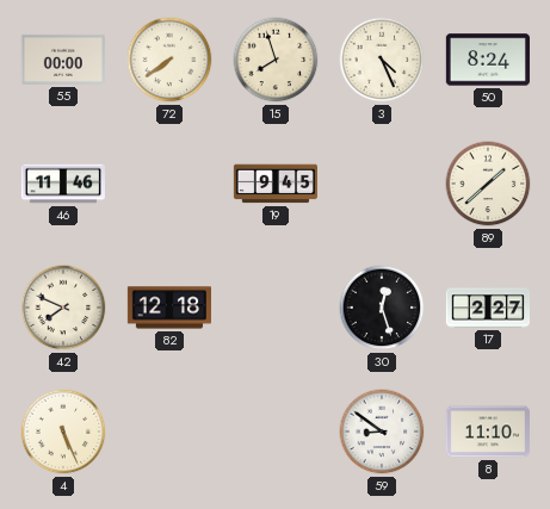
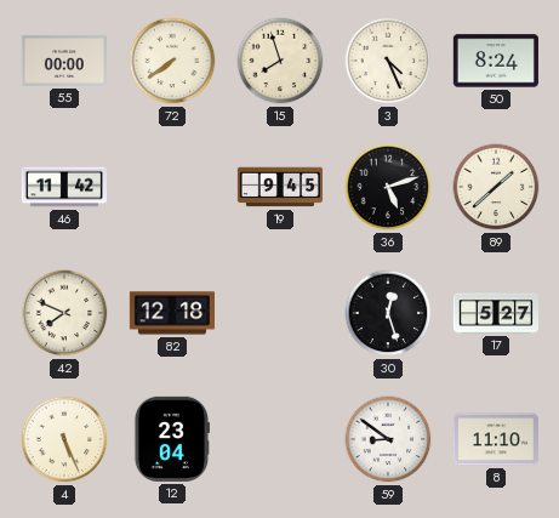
46: 11:46 -> 11:42
36: none -> 5:12
17: 2:27 -> 5:27
12: none -> 23:04
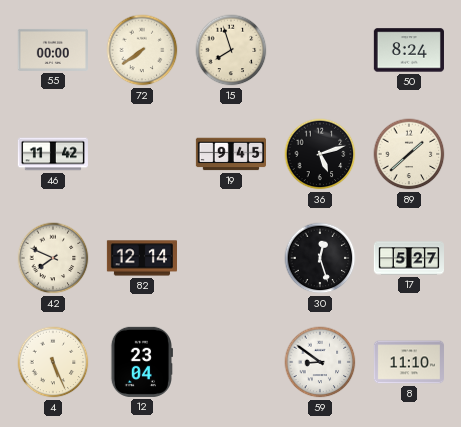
3: 4:26 -> none
82: 12:18 -> 12:14
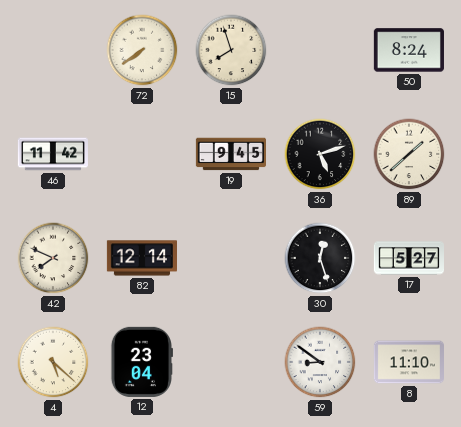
55: 00:00 -> none
4: 5:26 -> 5:22
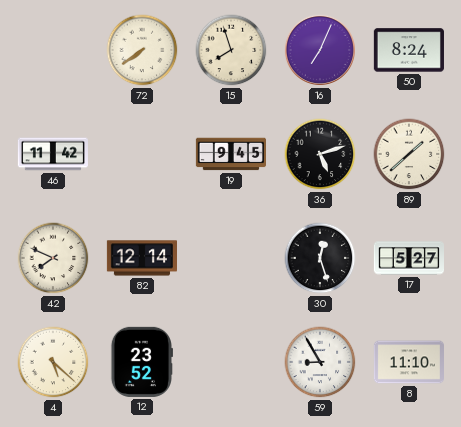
16: none -> 7:04
12: 23:04 -> 23:52
59: 8:51 -> 8:55
